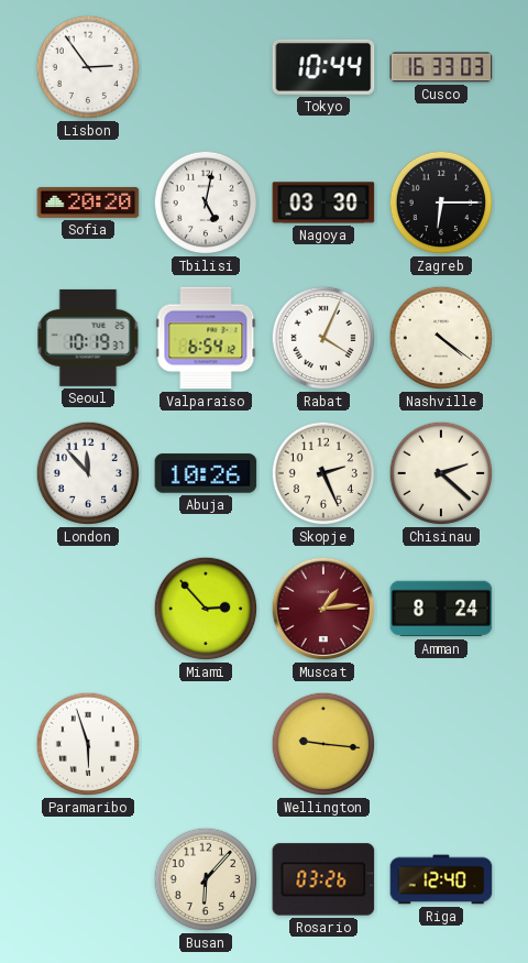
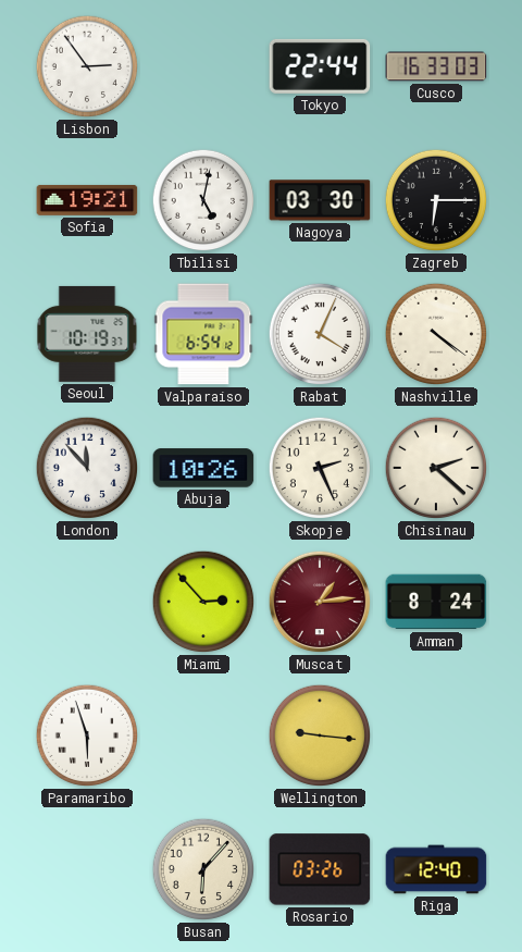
Tokyo: 10:44 -> 22:44
Sofia: 20:20 -> 19:21
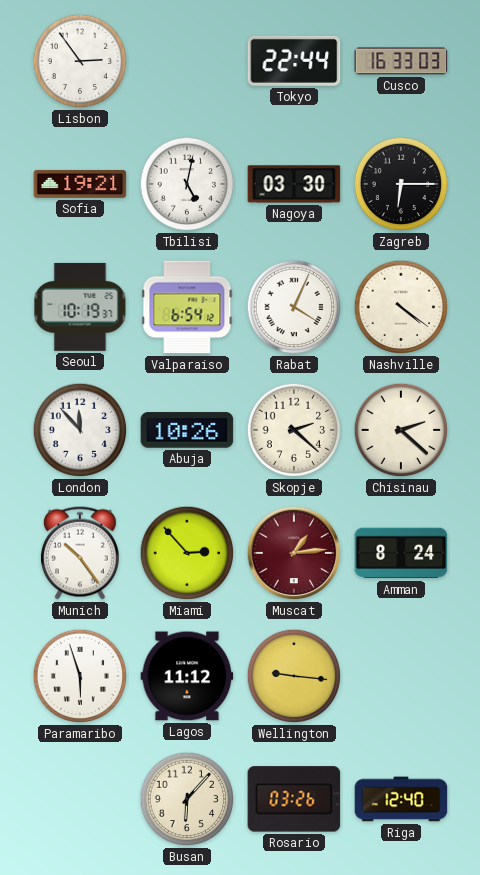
Skopje: 2:26 -> 2:22
Munich: none -> 10:24
Lagos: none -> 11:12
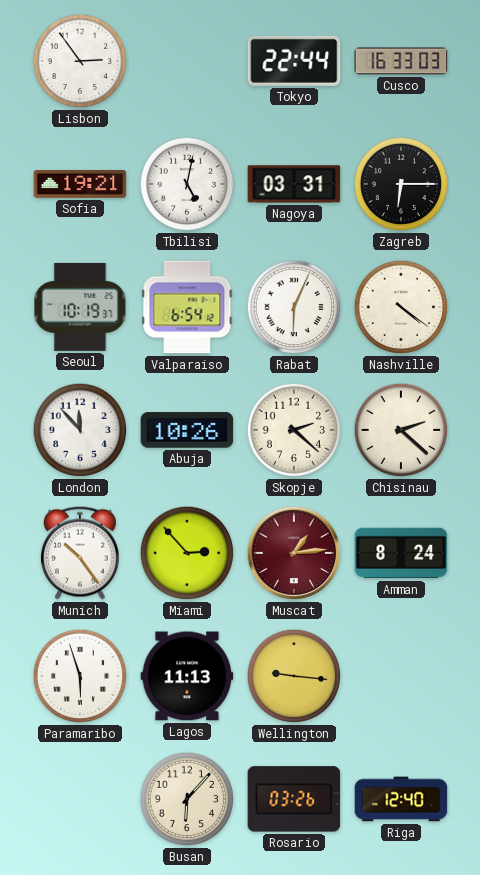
Nagoya: 03:30 -> 03:31
Rabat: 4:04 -> 6:04
Lagos: 11:12 -> 11:13
